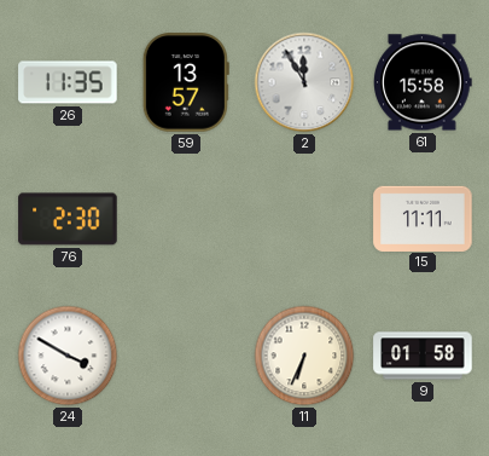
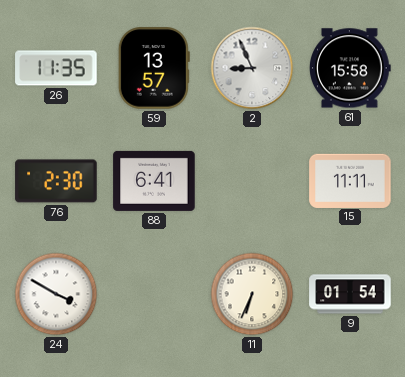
2: 11:55 -> 8:56
88: none -> 6:41
9: 01:58 -> 01:54
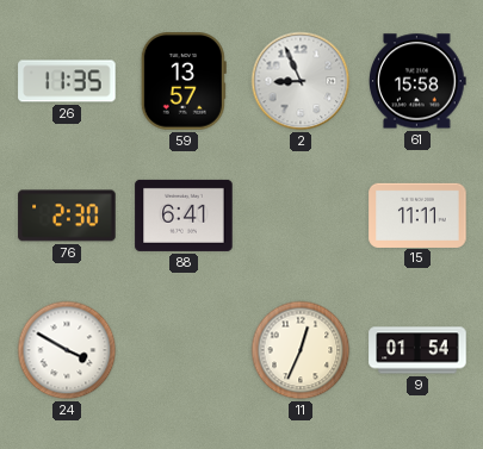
11: 6:34 -> 12:34
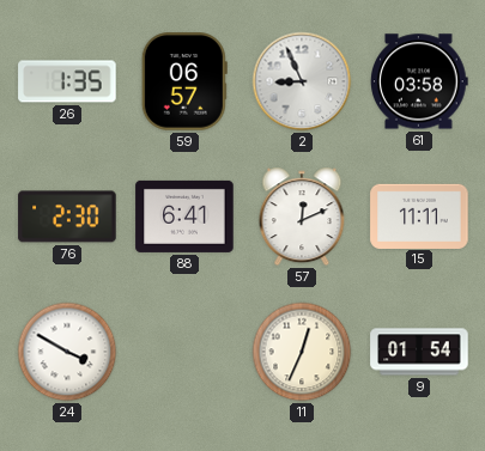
26: 11:35 -> 1:35
59: 13:57 -> 06:57
61: 15:58 -> 03:58
57: none -> 12:11
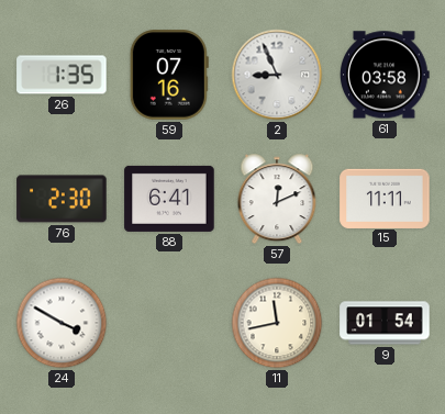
59: 06:57 -> 07:16
11: 12:34 -> 11:43
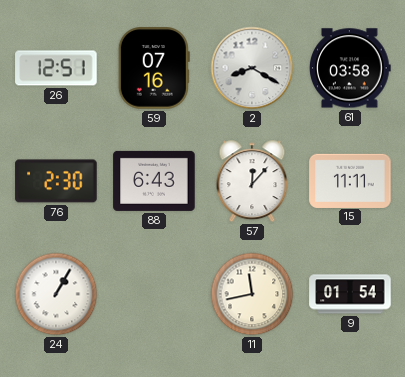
26: 1:35 -> 12:51
2: 8:56 -> 8:20
88: 6:41 -> 6:43
57: 12:11 -> 12:07
24: 3:50 -> 1:05
